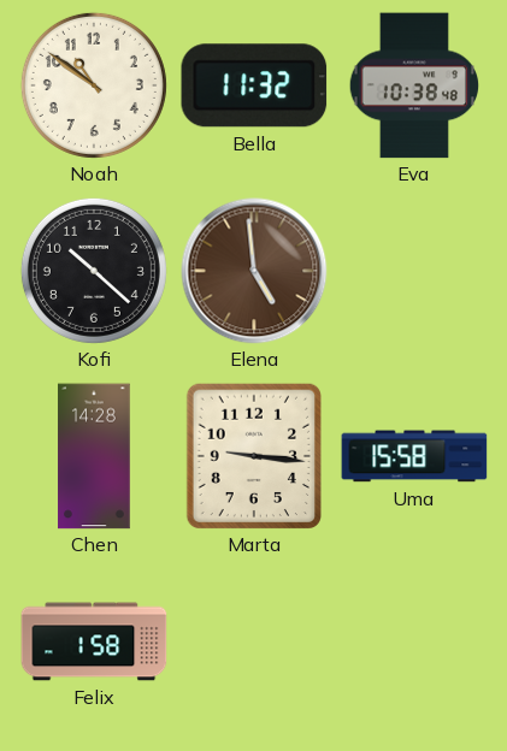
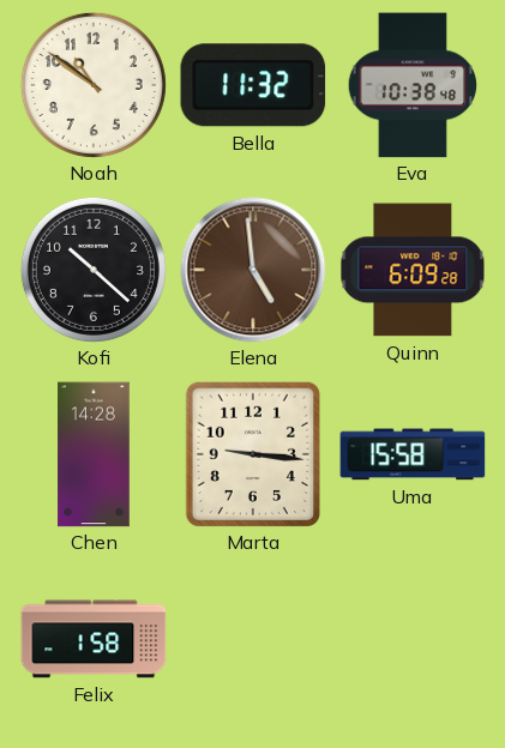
Quinn: none -> 6:09
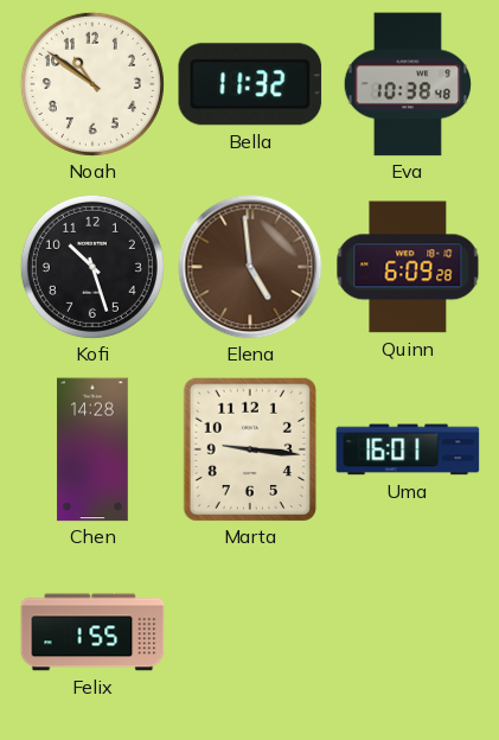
Kofi: 10:22 -> 10:27
Uma: 15:58 -> 16:01
Felix: 1:58 -> 1:55
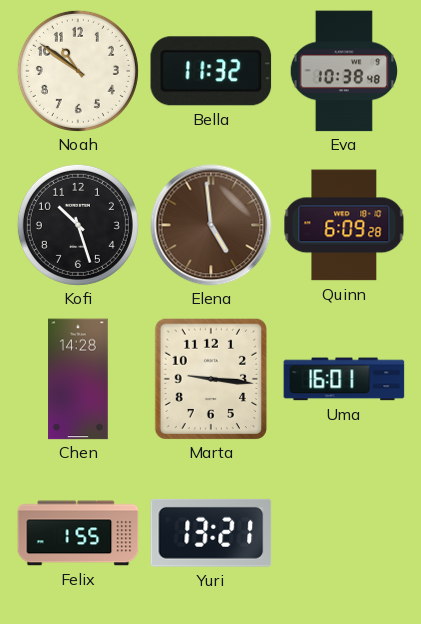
Yuri: none -> 13:21
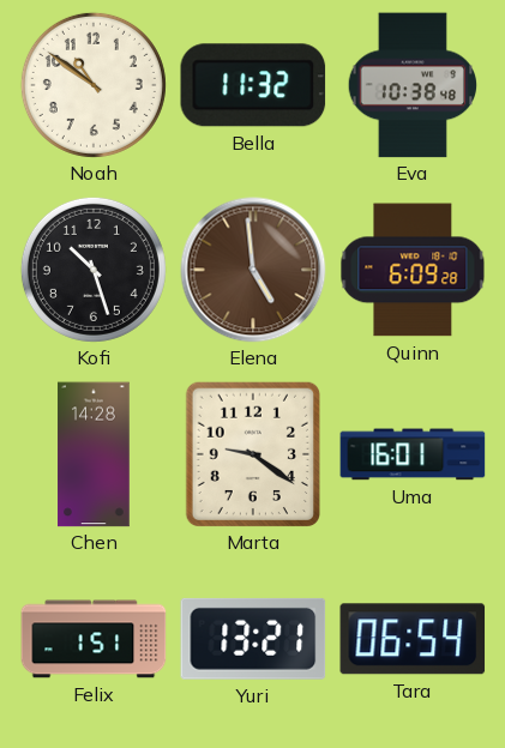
Marta: 9:16 -> 9:21
Felix: 1:55 -> 1:51
Tara: none -> 06:54
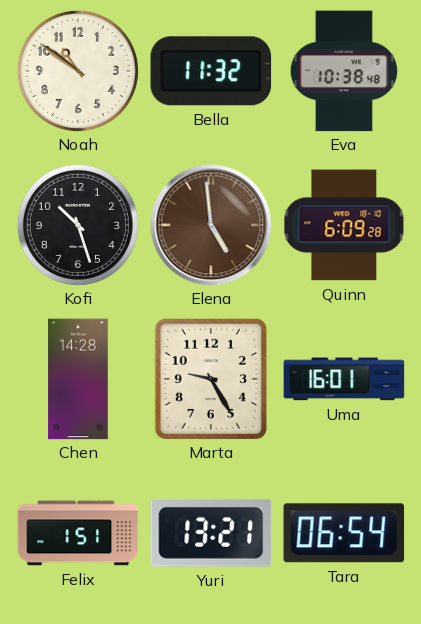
Marta: 9:21 -> 9:25
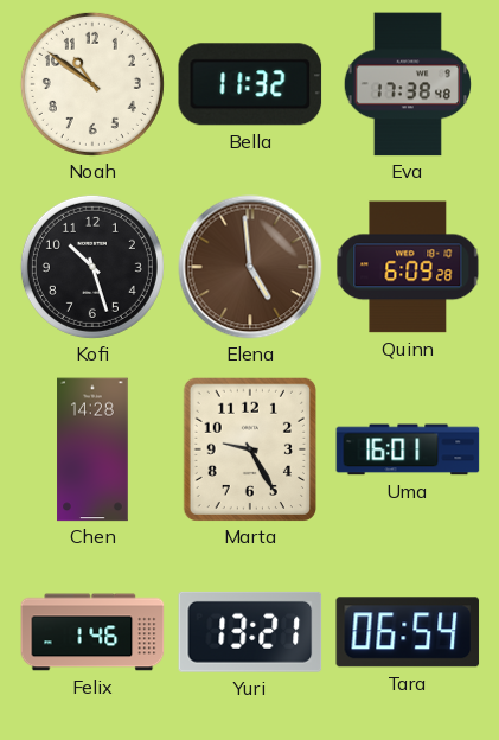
Eva: 10:38 -> 17:38
Felix: 1:51 -> 1:46
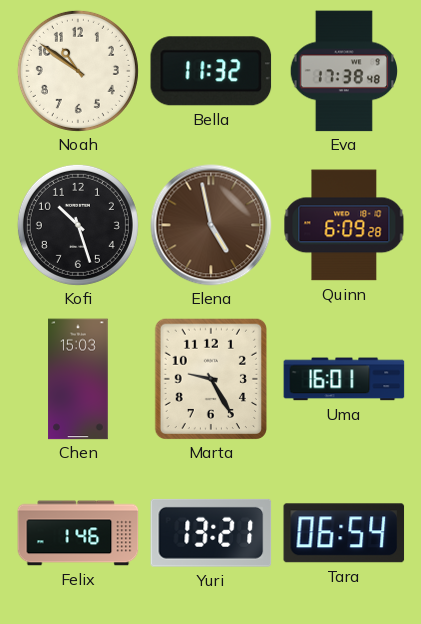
Elena: 4:59 -> 4:58
Chen: 14:28 -> 15:03
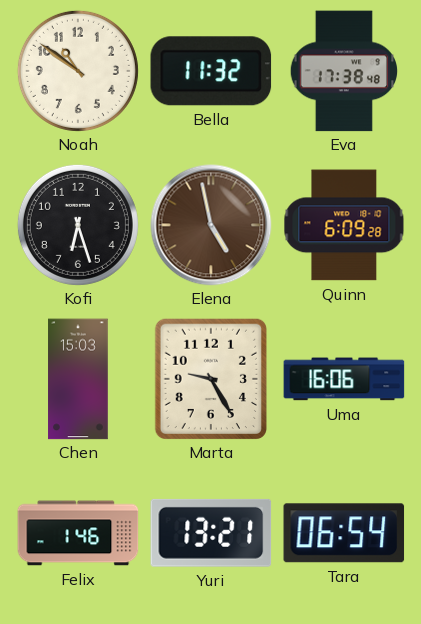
Kofi: 10:27 -> 6:27
Uma: 16:01 -> 16:06
